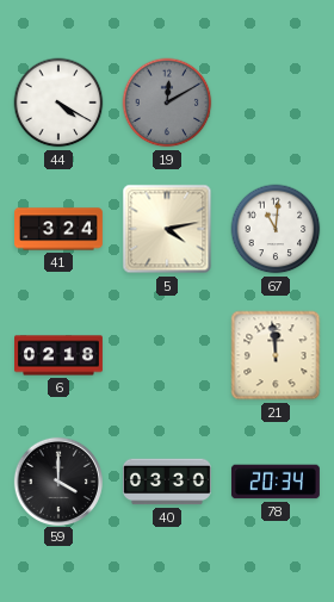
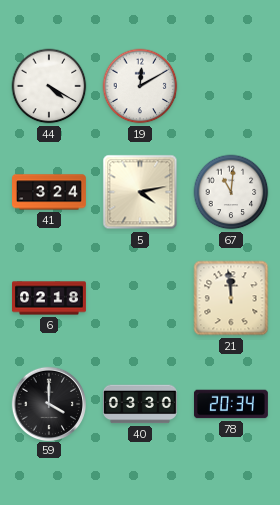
19 dial: grey -> white
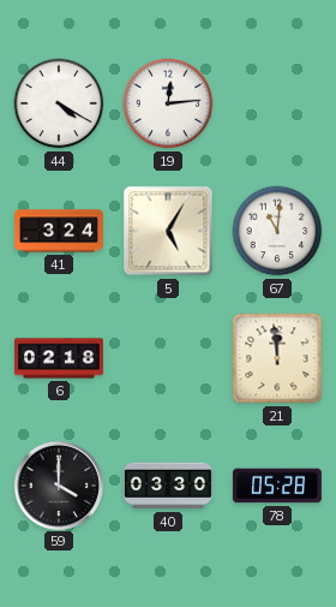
19: 12:10 -> 12:14
5: 4:13 -> 5:05
78: 20:34 -> 05:28
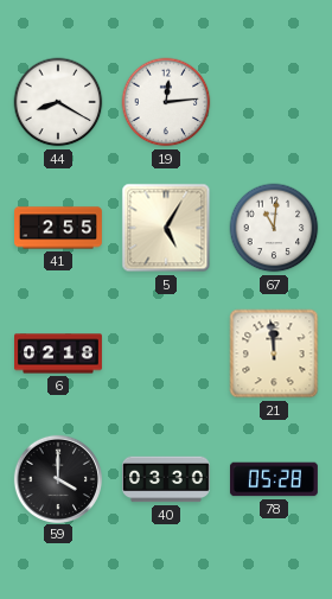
44: 4:20 -> 8:20
41: 3:24 -> 2:55
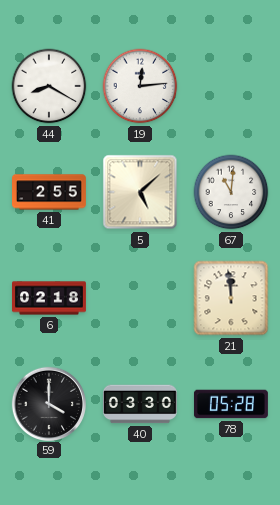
5: 5:05 -> 5:08
